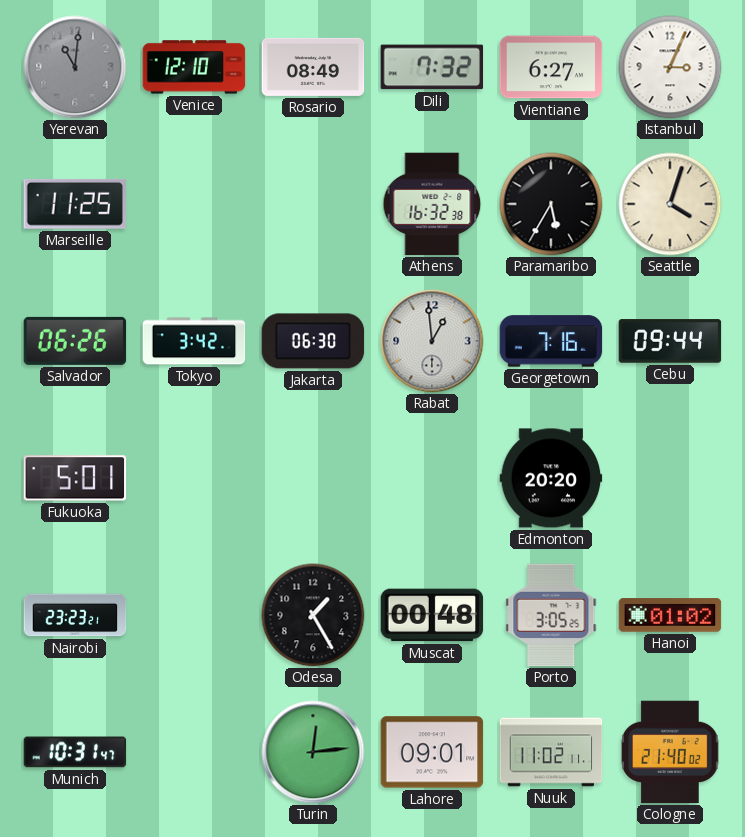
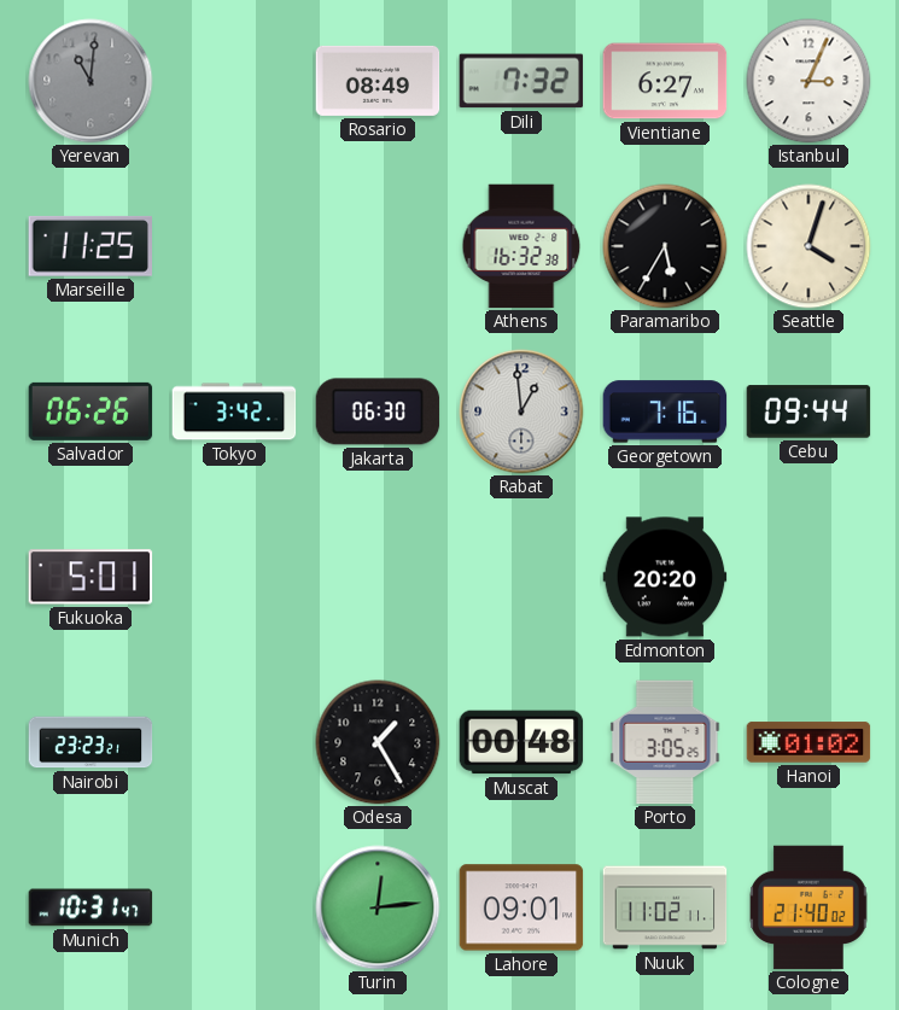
Venice: 12:10 -> none
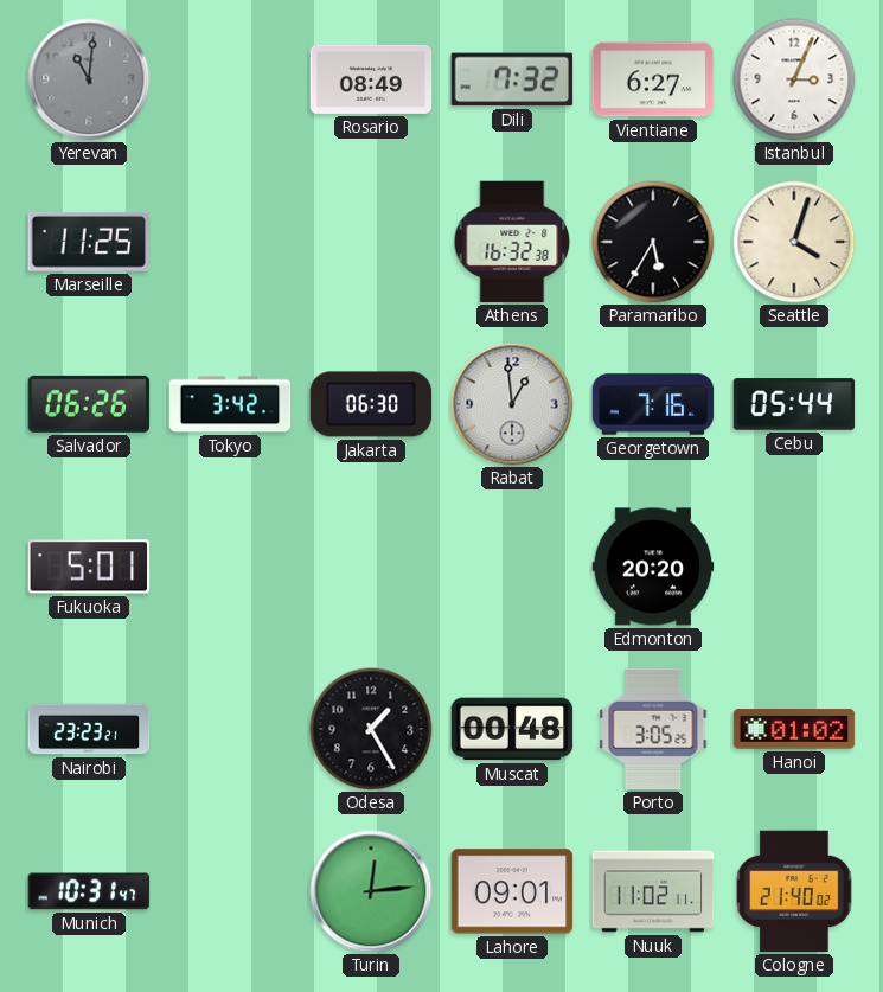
Cebu: 09:44 -> 05:44
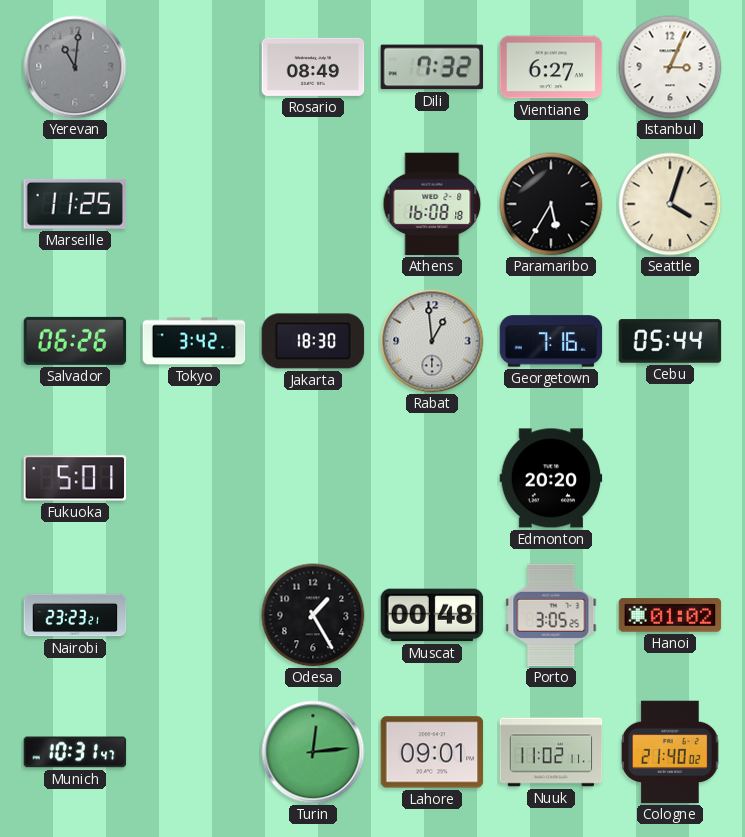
Athens: 16:32 -> 16:08
Jakarta: 06:30 -> 18:30
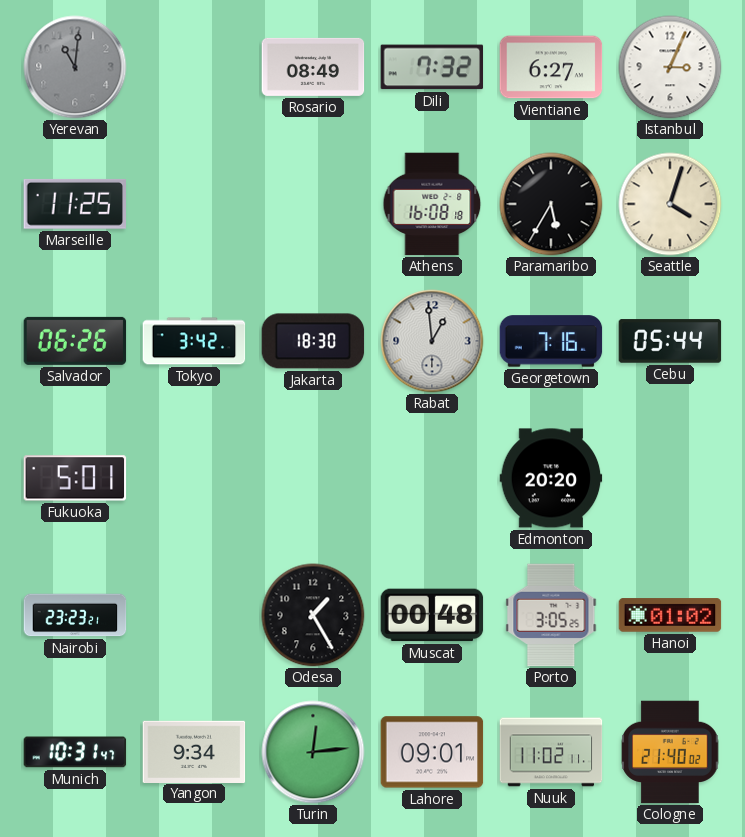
Yangon: none -> 9:34
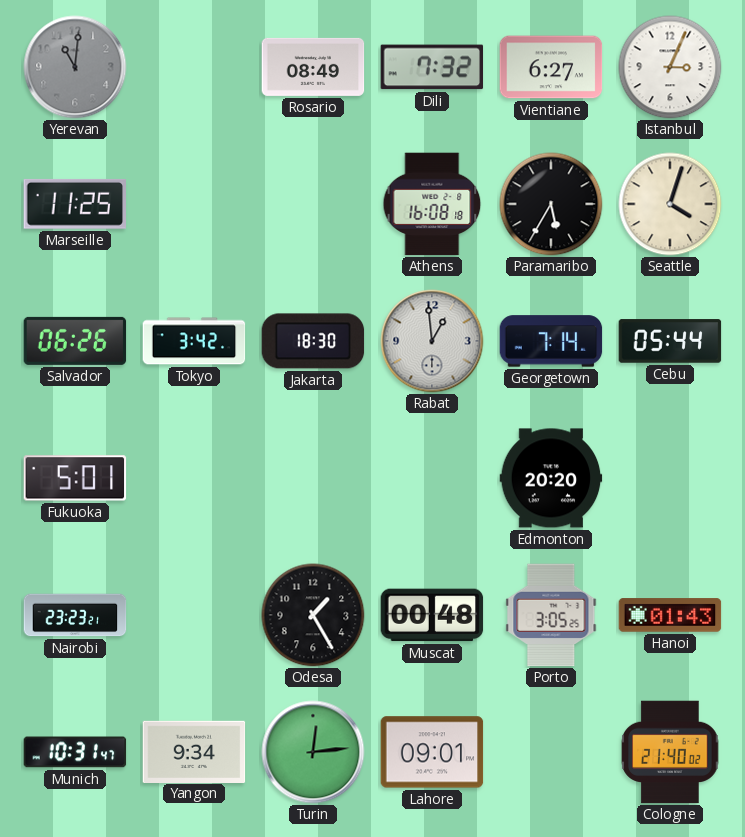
Georgetown: 7:16 -> 7:14
Hanoi: 01:02 -> 01:43
Nuuk: 11:02 -> none
